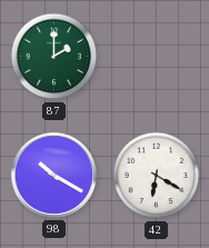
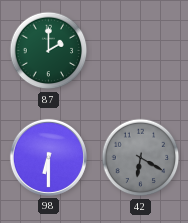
98: 10:20 -> 6:30
42 dial: white -> grey
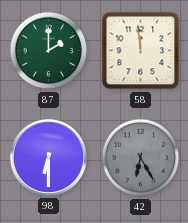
58: none -> 11:59
42: 6:20 -> 6:25
